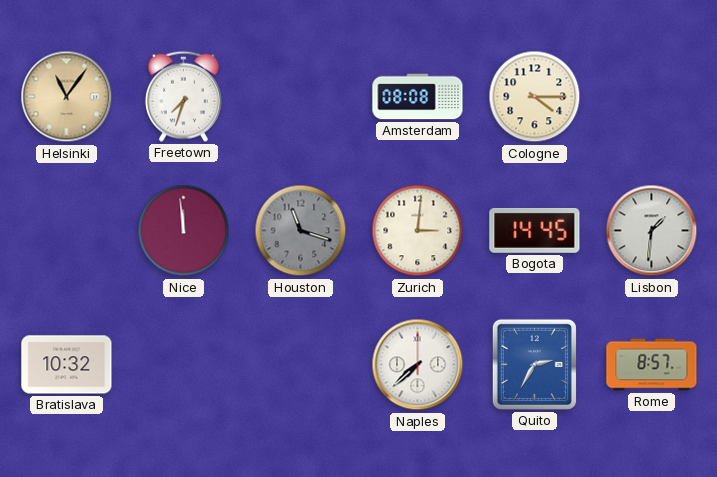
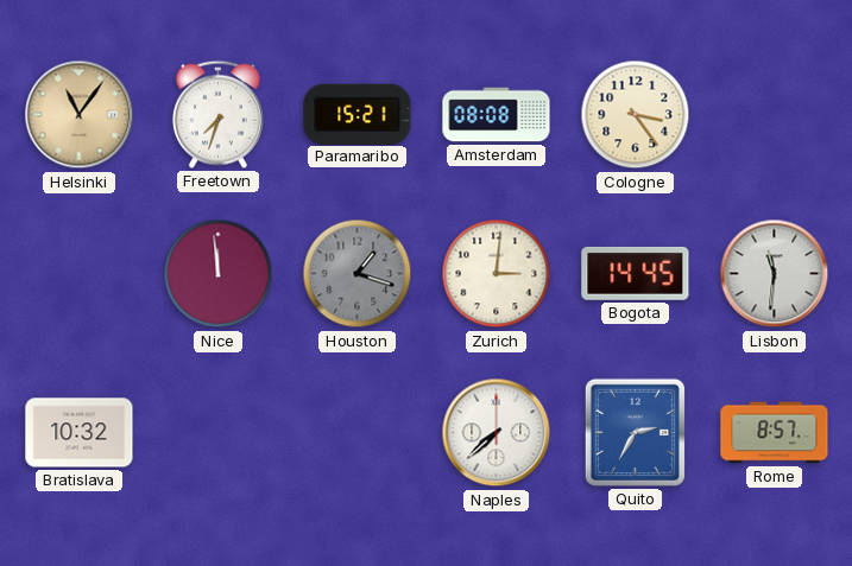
Paramaribo: none -> 15:21
Cologne: 4:15 -> 3:24
Houston: 11:18 -> 1:18
Lisbon: 1:31 -> 11:31
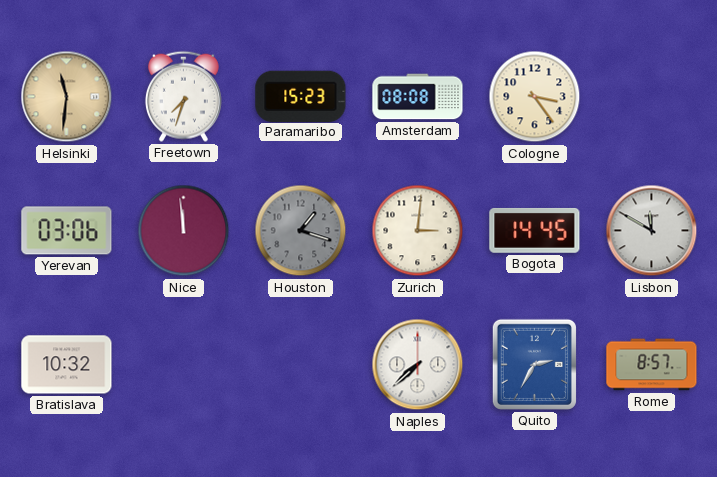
Helsinki: 11:06 -> 11:31
Paramaribo: 15:21 -> 15:23
Yerevan: none -> 03:06
Lisbon: 11:31 -> 11:50
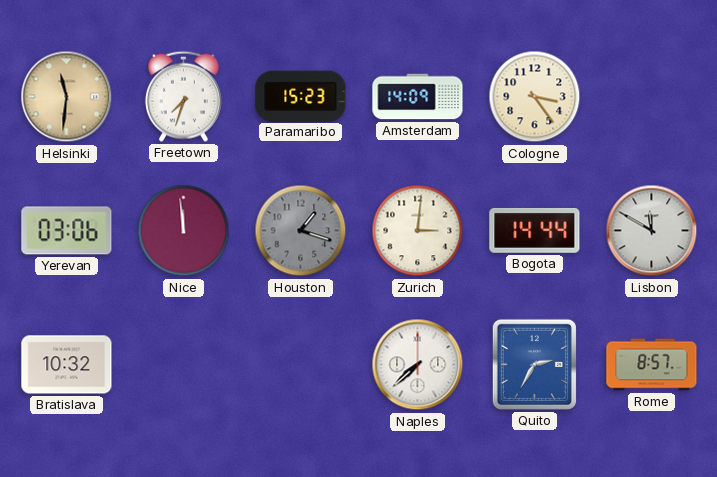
Amsterdam: 08:08 -> 14:09
Bogota: 14:45 -> 14:44
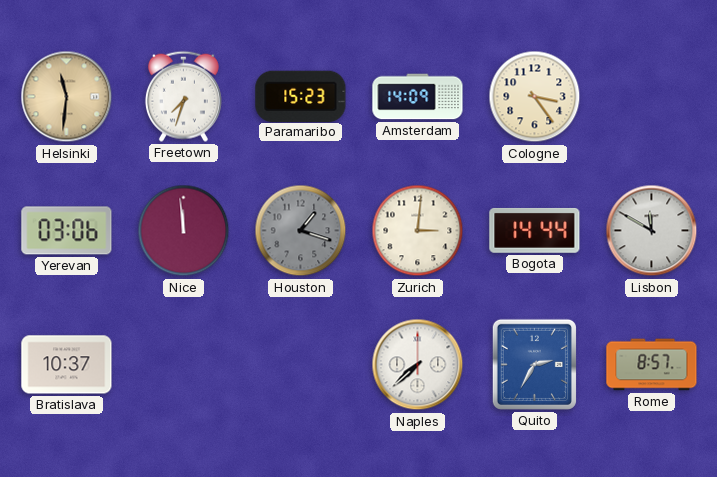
Bratislava: 10:32 -> 10:37
